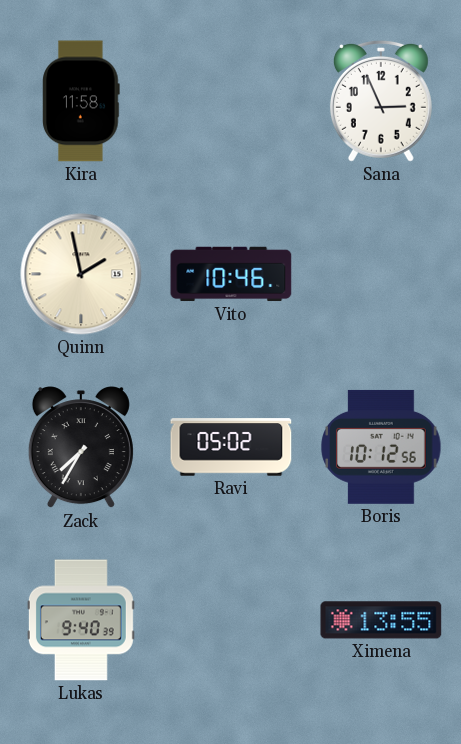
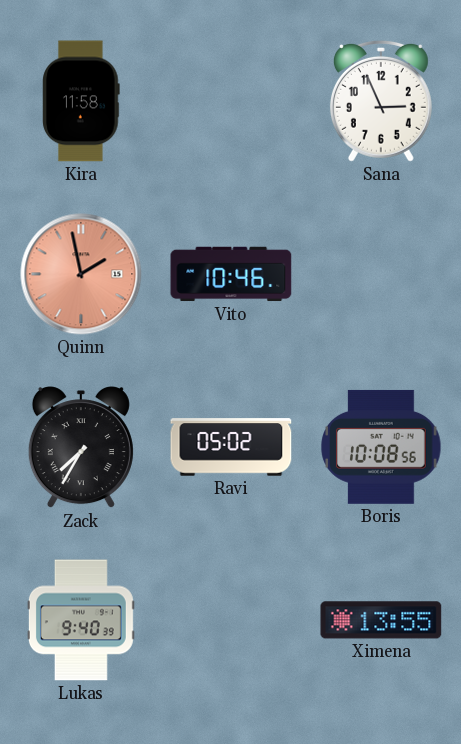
Quinn dial: cream -> salmon
Boris: 10:12 -> 10:08
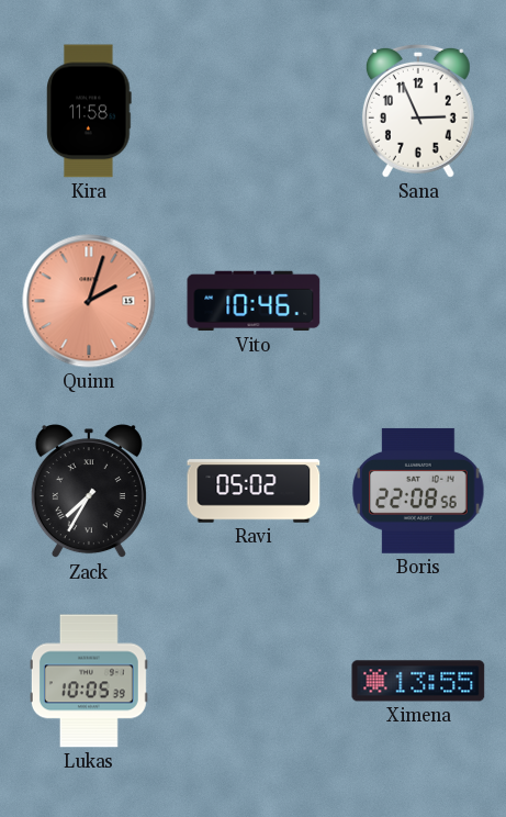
Quinn: 1:58 -> 2:03
Boris: 10:08 -> 22:08
Lukas: 9:40 -> 10:05
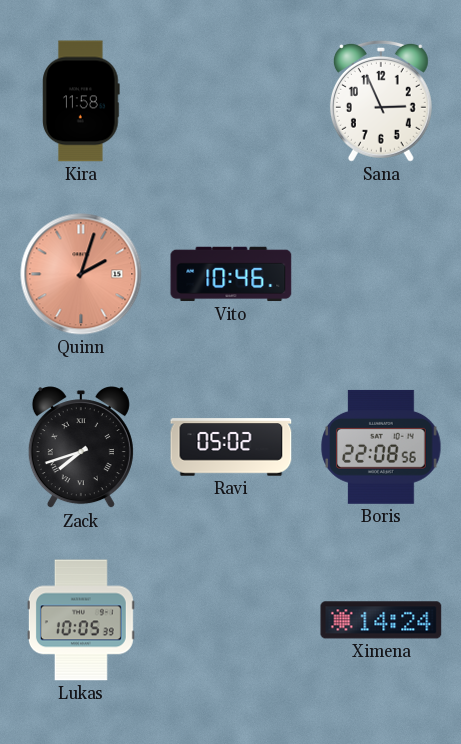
Zack: 7:35 -> 7:42
Ximena: 13:55 -> 14:24
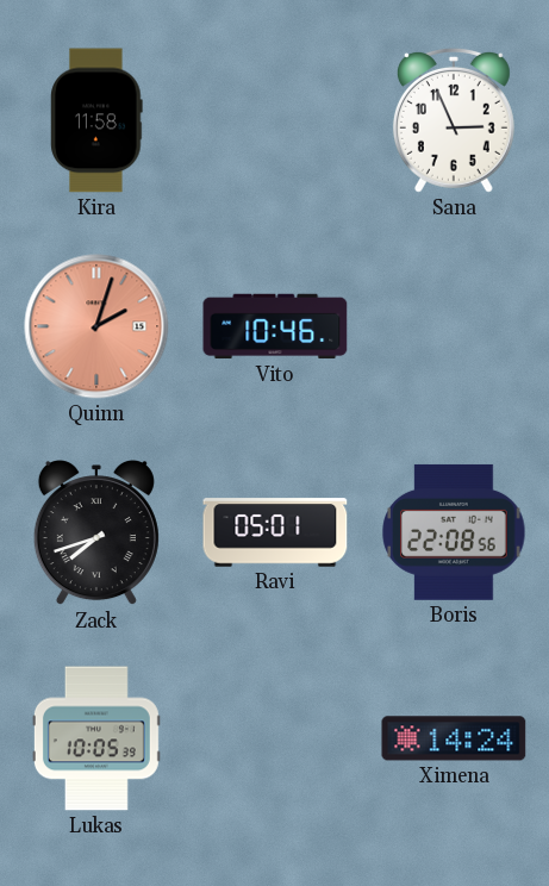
Ravi: 05:02 -> 05:01
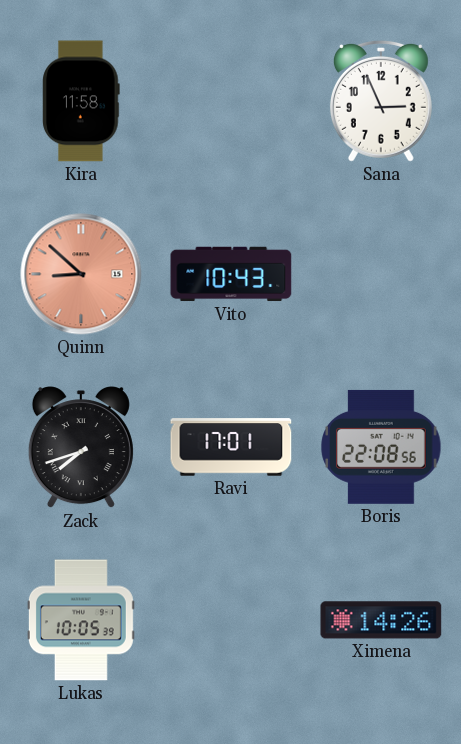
Quinn: 2:03 -> 8:52
Vito: 10:46 -> 10:43
Ravi: 05:01 -> 17:01
Ximena: 14:24 -> 14:26
